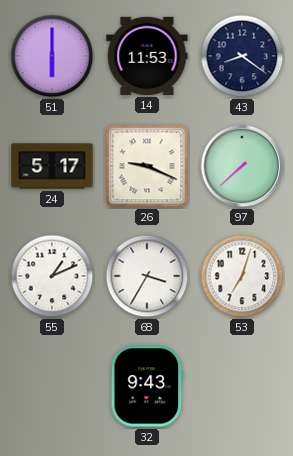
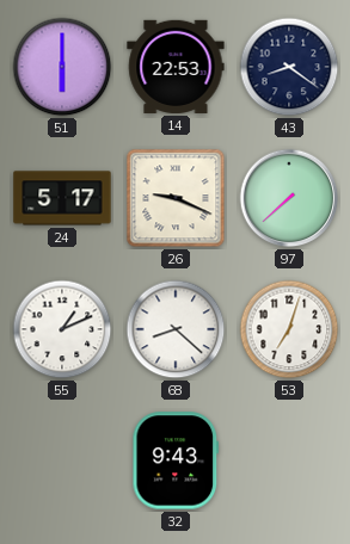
14: 11:53 -> 22:53
68: 3:35 -> 8:22
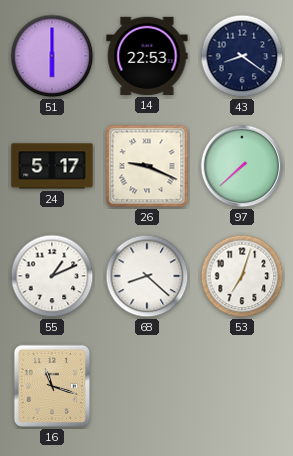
16: none -> 11:18
32: 9:43 -> none
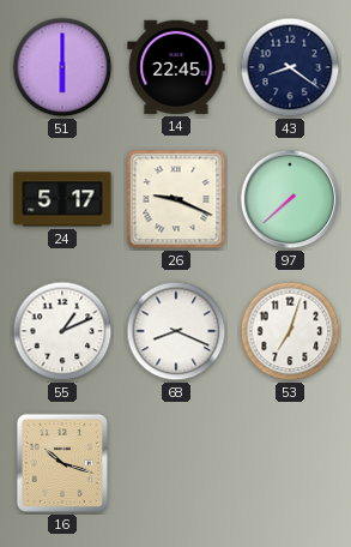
14: 22:53 -> 22:45
68: 8:22 -> 8:19
16: 11:18 -> 10:18
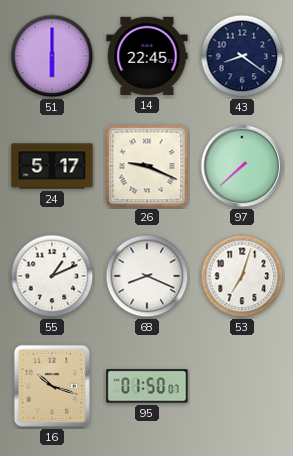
95: none -> 01:50
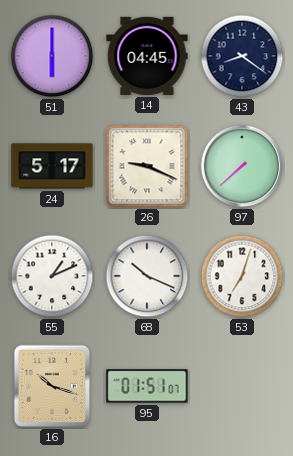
14: 22:45 -> 04:45
68: 8:19 -> 10:19
95: 01:50 -> 01:51
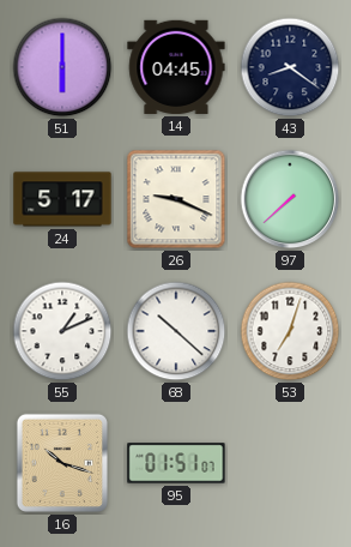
68: 10:19 -> 10:22
